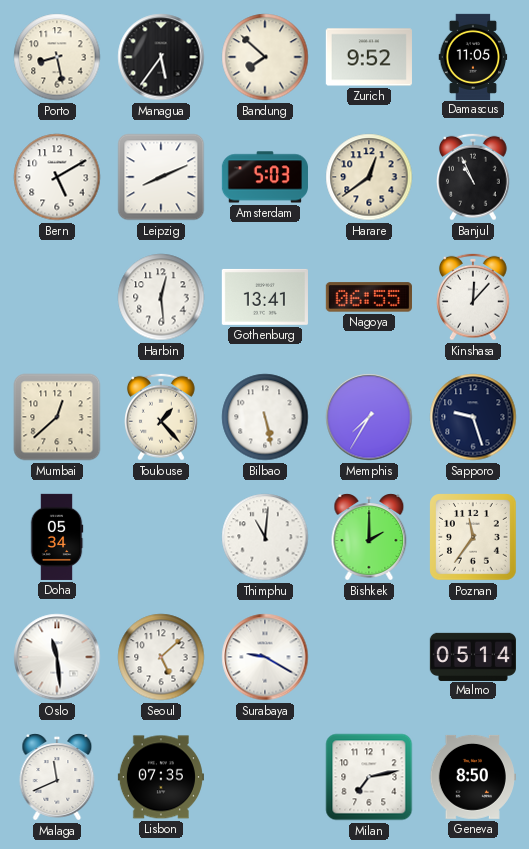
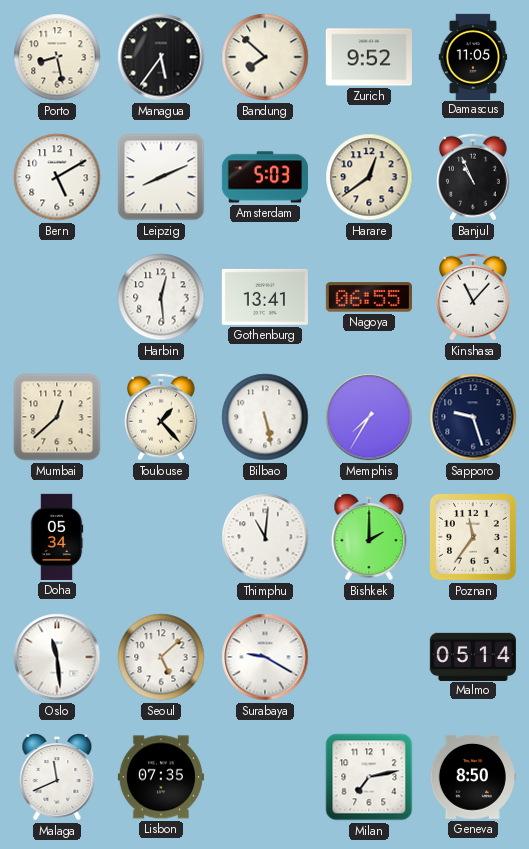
Kinshasa: 12:07 -> 11:07
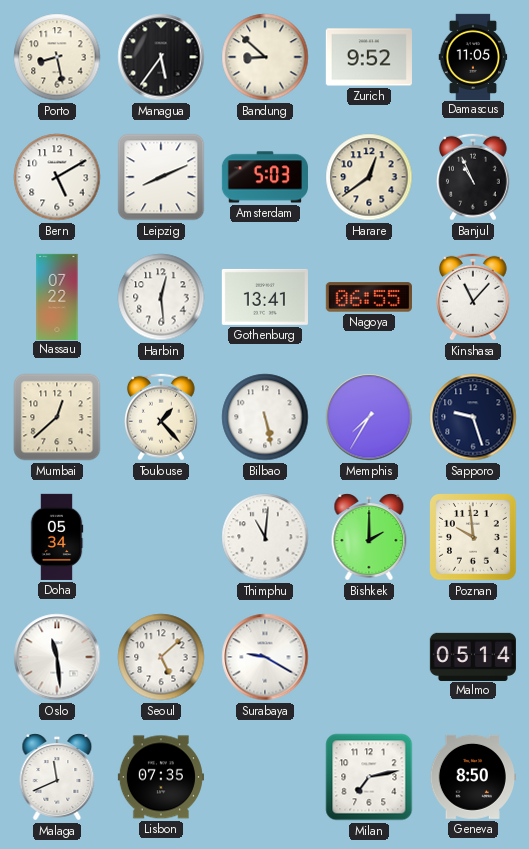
Bandung: 7:52 -> 8:52
Nassau: none -> 07:22
Poznan: 11:36 -> 9:59
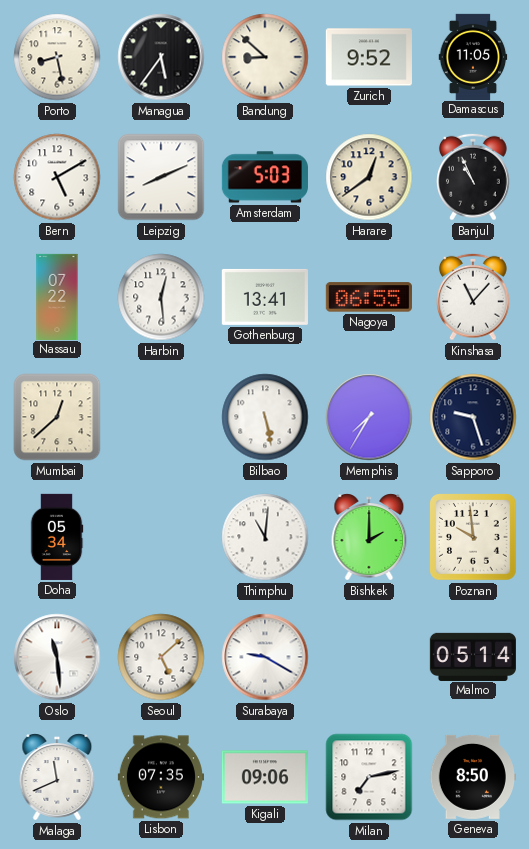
Toulouse: 1:23 -> none
Kigali: none -> 09:06
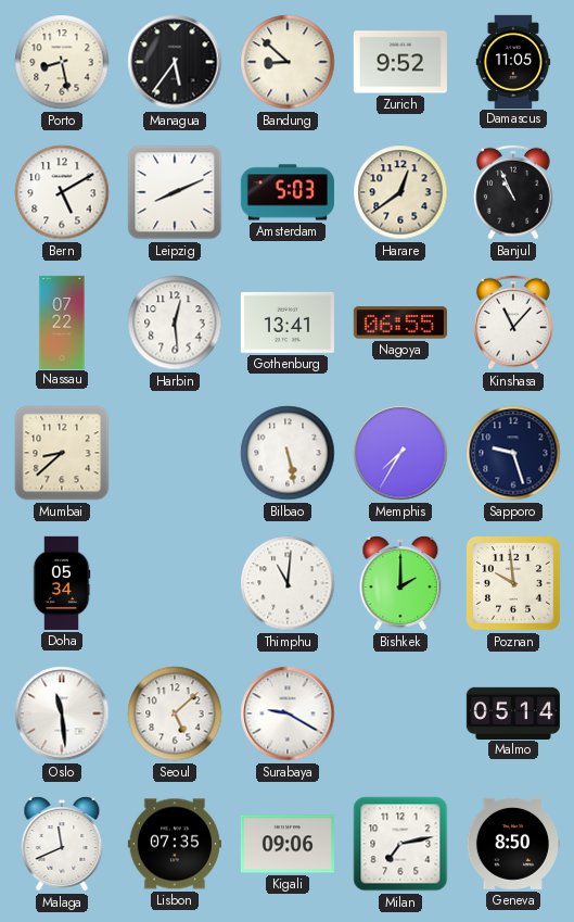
Mumbai: 12:38 -> 8:38
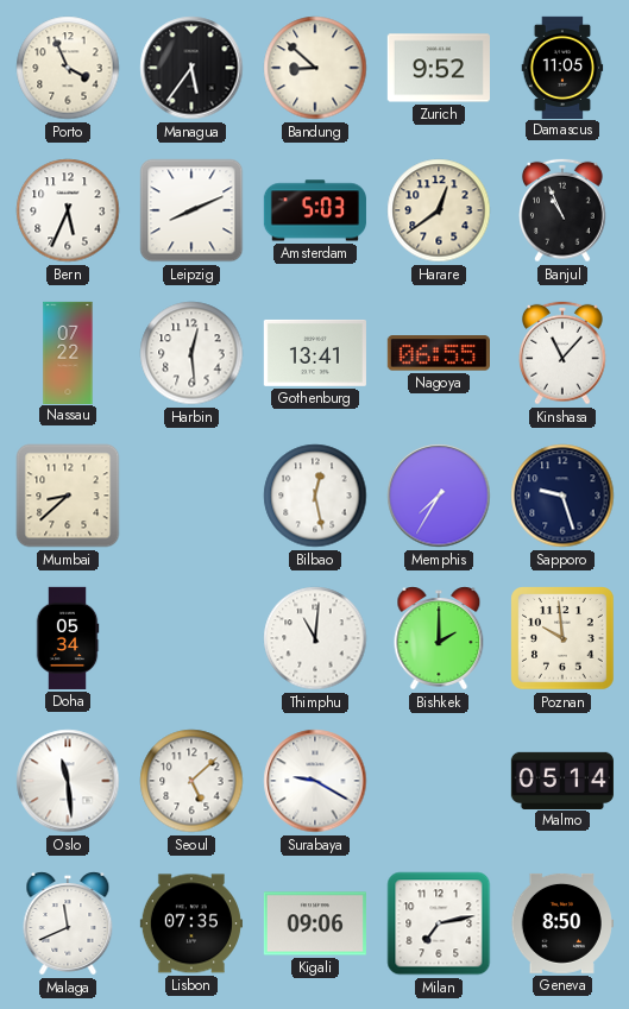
Porto: 8:28 -> 3:56
Bern: 5:10 -> 5:34
Bilbao: 5:28 -> 12:28
